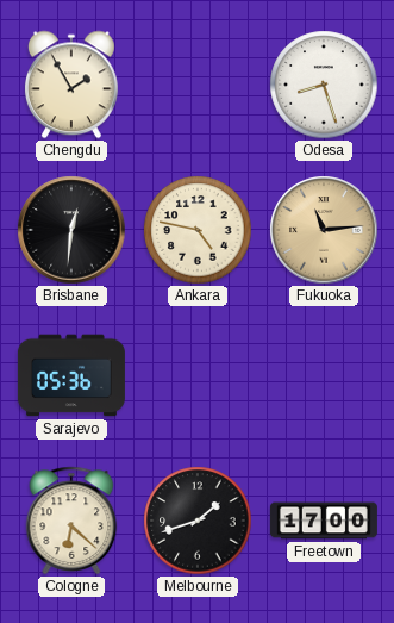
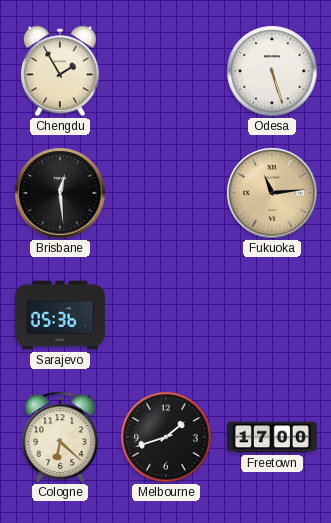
Odesa: 8:27 -> 5:27
Brisbane: 12:31 -> 12:29
Ankara: 4:47 -> none
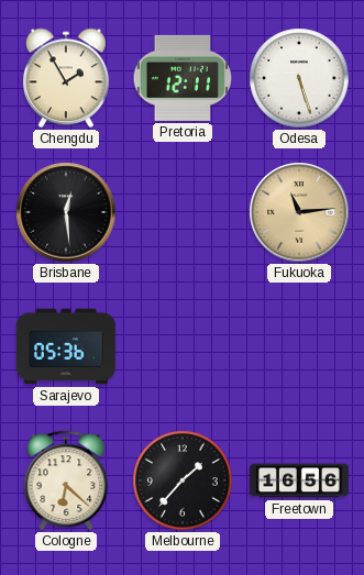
Pretoria: none -> 12:11
Melbourne: 1:42 -> 1:37
Freetown: 17:00 -> 16:56
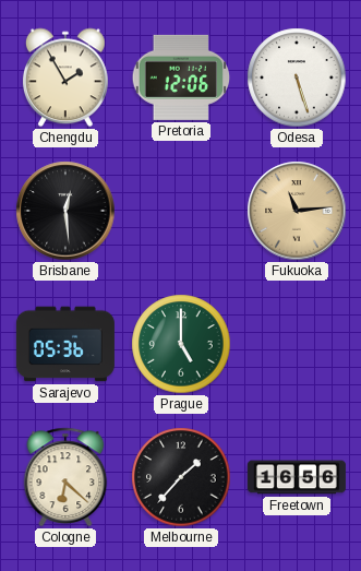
Pretoria: 12:11 -> 12:06
Prague: none -> 5:00
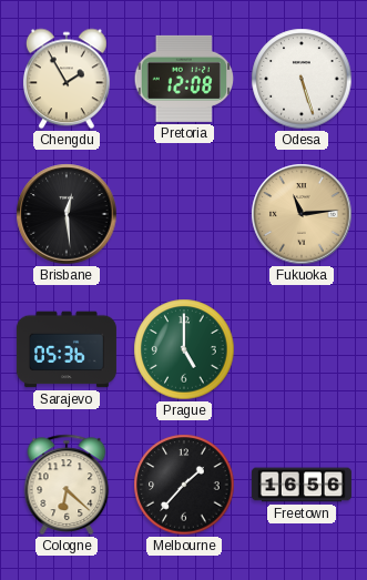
Pretoria: 12:06 -> 12:08
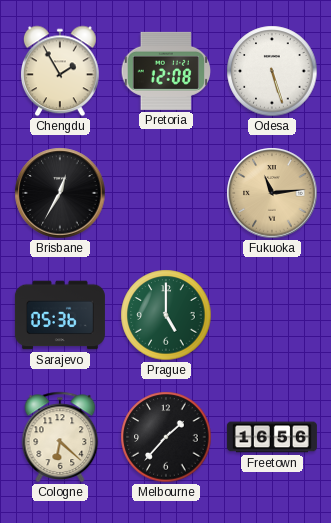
Brisbane: 12:29 -> 12:35
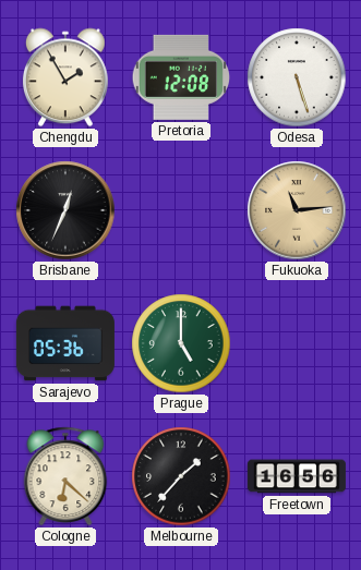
Brisbane: 12:35 -> 12:34
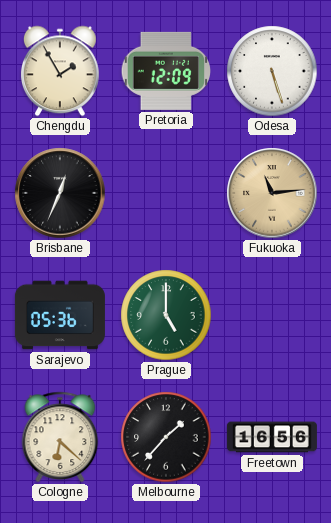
Pretoria: 12:08 -> 12:09
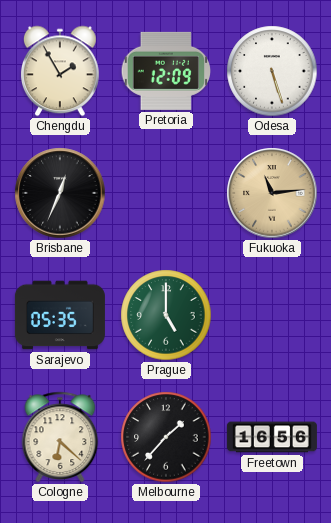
Sarajevo: 05:36 -> 05:35
